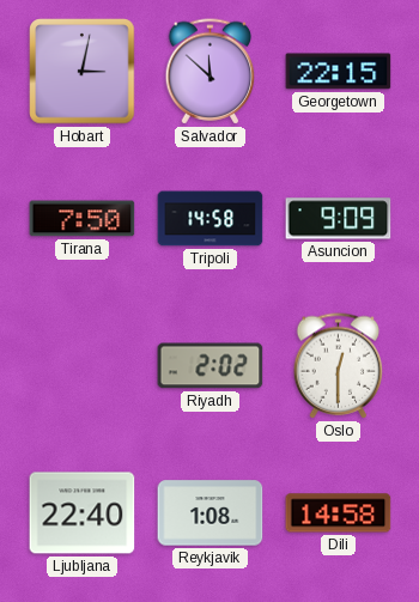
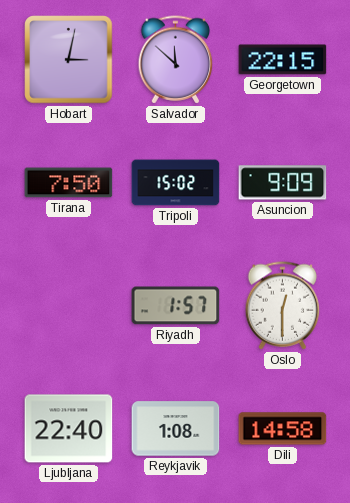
Tripoli: 14:58 -> 15:02
Riyadh: 2:02 -> 1:57
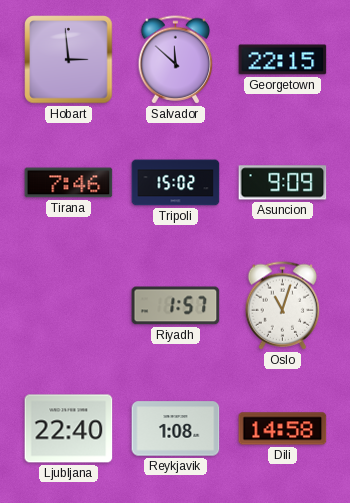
Hobart: 3:02 -> 2:59
Tirana: 7:50 -> 7:46
Oslo: 12:30 -> 11:03
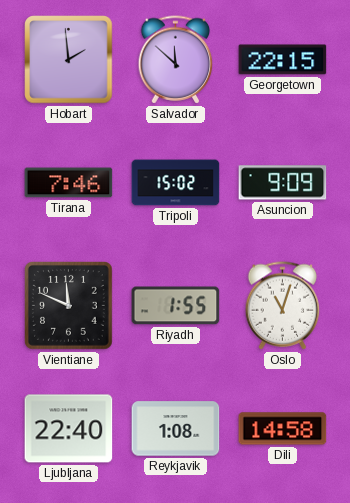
Hobart: 2:59 -> 1:59
Vientiane: none -> 11:49
Riyadh: 1:57 -> 1:55
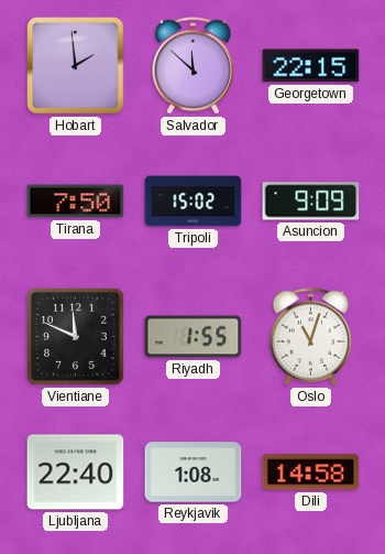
Tirana: 7:46 -> 7:50
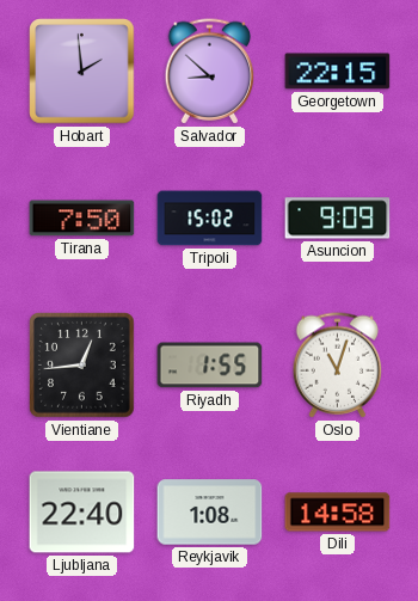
Salvador: 11:52 -> 8:52
Vientiane: 11:49 -> 12:44
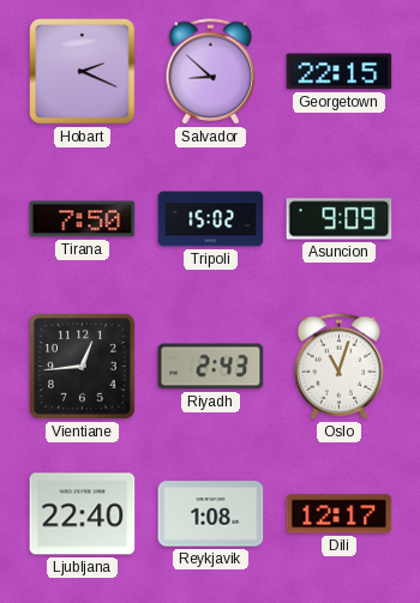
Hobart: 1:59 -> 2:19
Riyadh: 1:55 -> 2:43
Dili: 14:58 -> 12:17
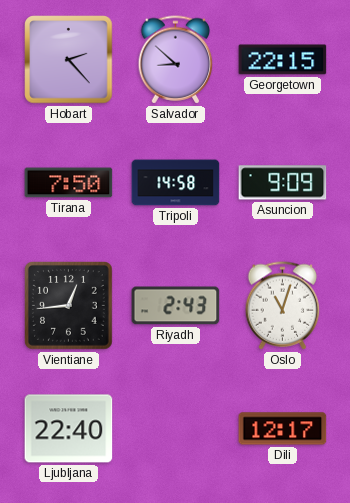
Hobart: 2:19 -> 2:23
Tripoli: 15:02 -> 14:58
Reykjavik: 1:08 -> none
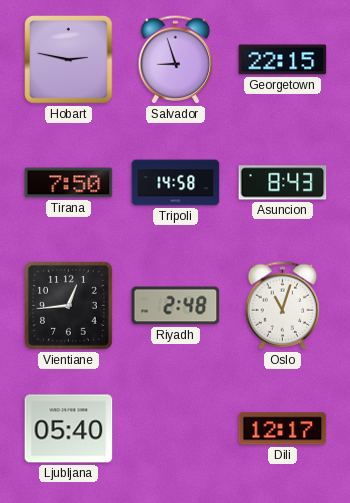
Hobart: 2:23 -> 2:47
Salvador: 8:52 -> 8:57
Asuncion: 9:09 -> 8:43
Riyadh: 2:43 -> 2:48
Ljubljana: 22:40 -> 05:40
